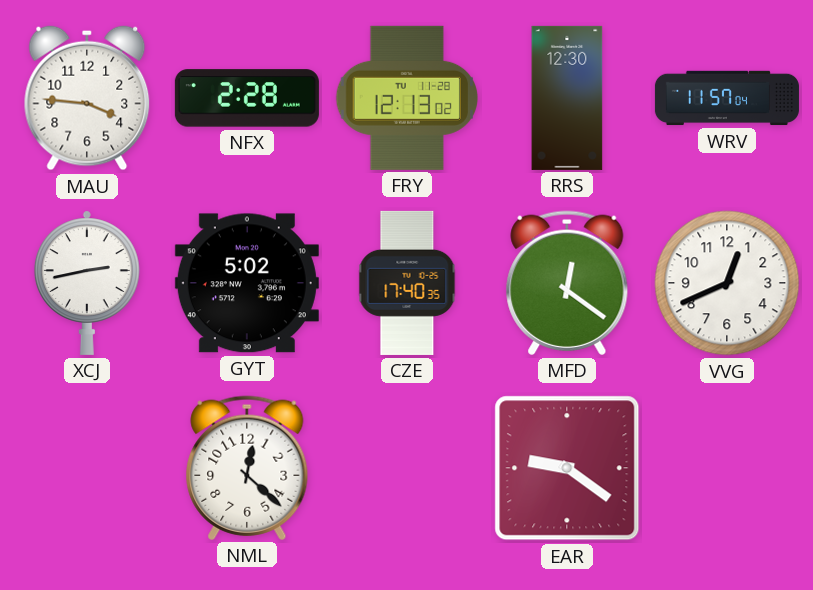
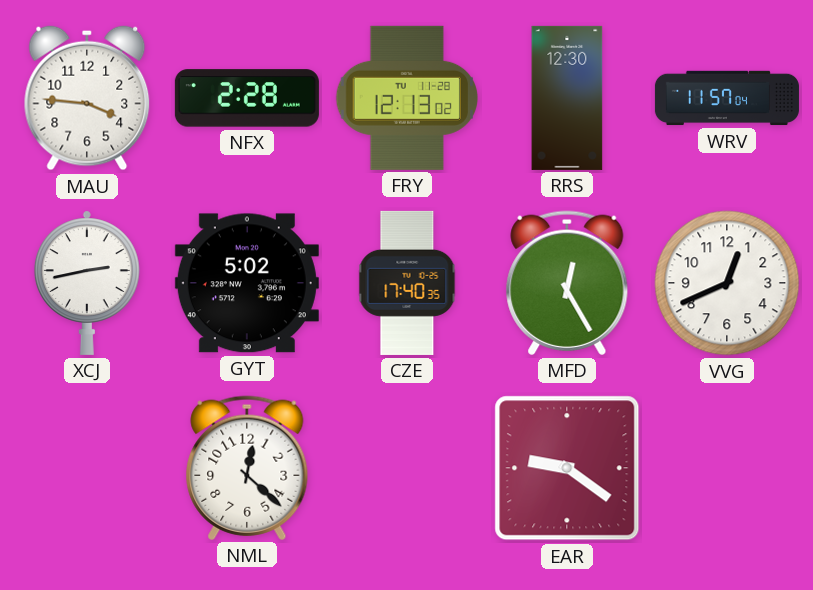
MFD: 12:21 -> 12:25
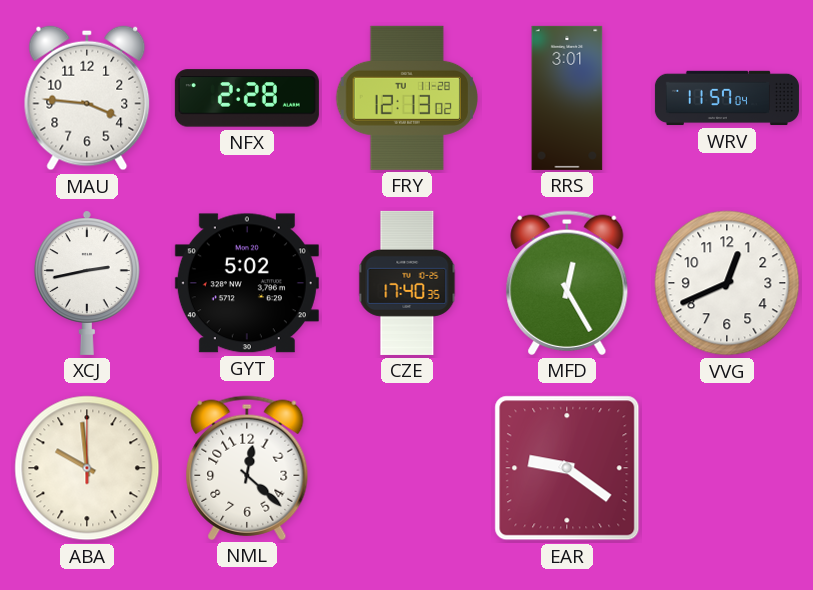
RRS: 12:30 -> 3:01
ABA: none -> 9:59
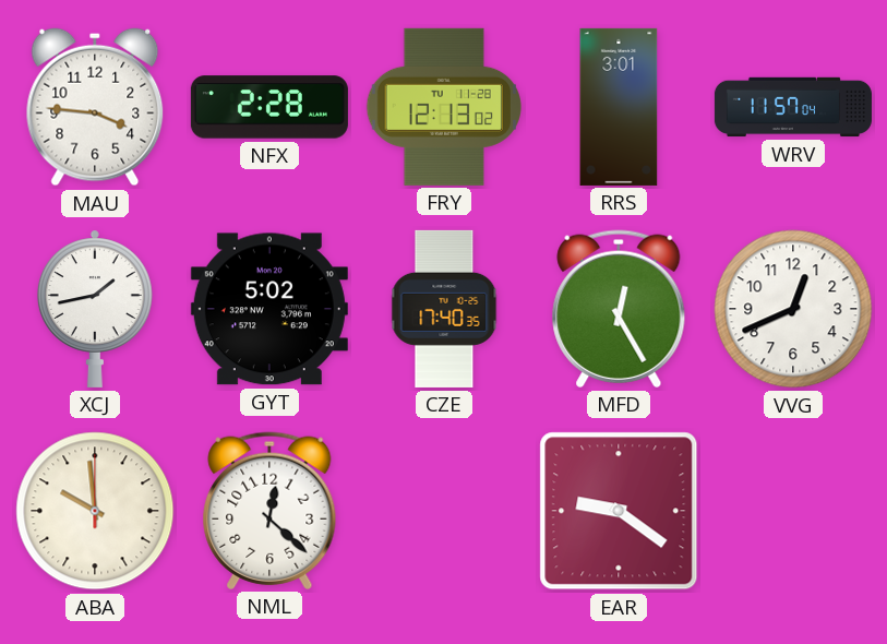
XCJ: 2:43 -> 1:43
